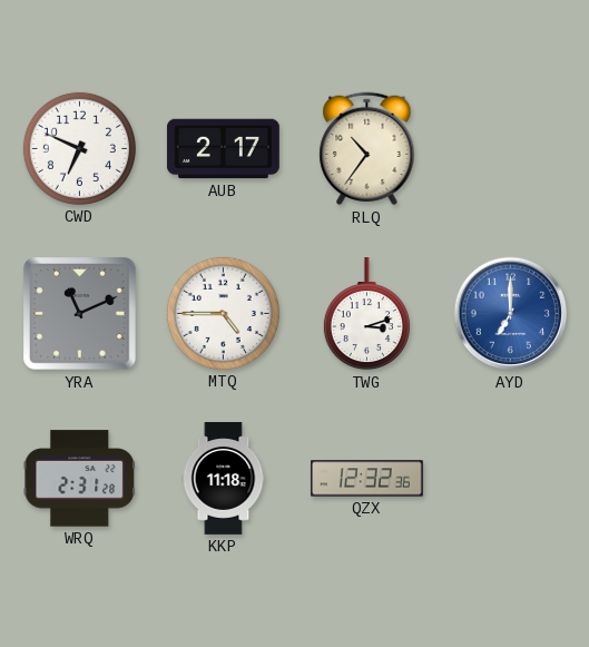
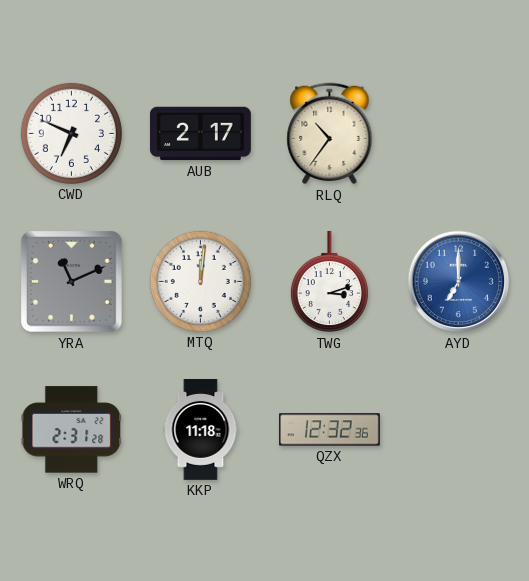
MTQ: 4:45 -> 12:01
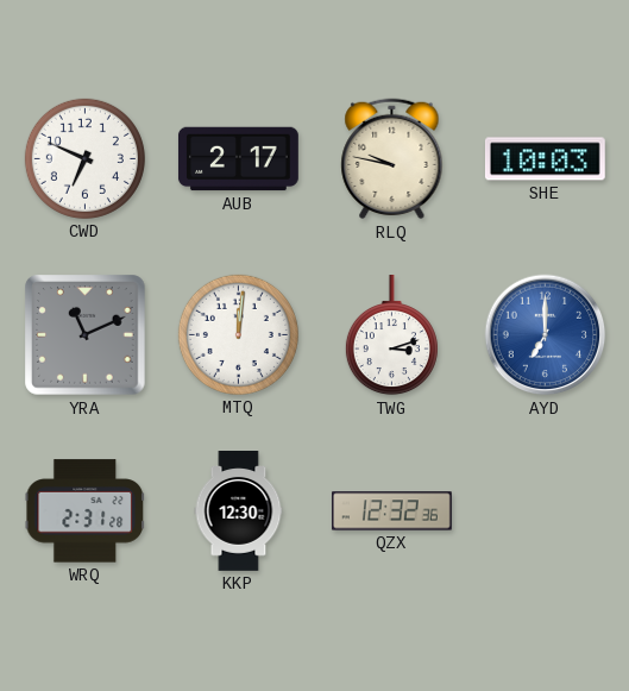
RLQ: 10:36 -> 9:47
SHE: none -> 10:03
KKP: 11:18 -> 12:30
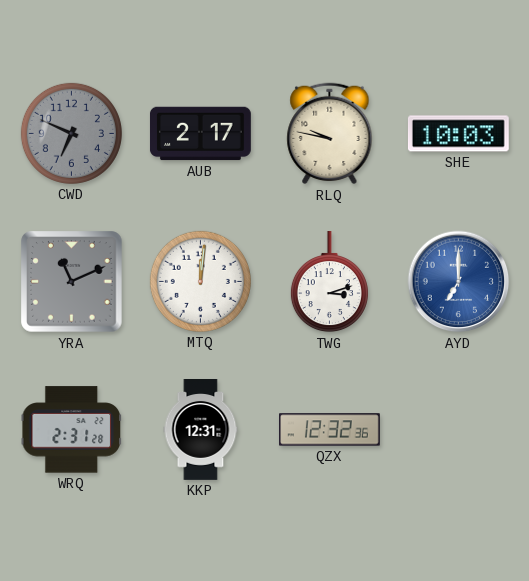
CWD dial: white -> grey
KKP: 12:30 -> 12:31
